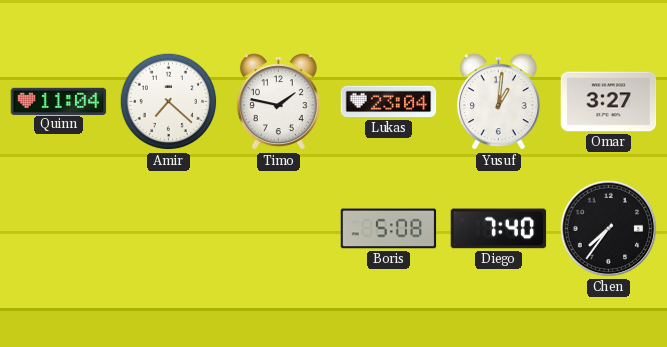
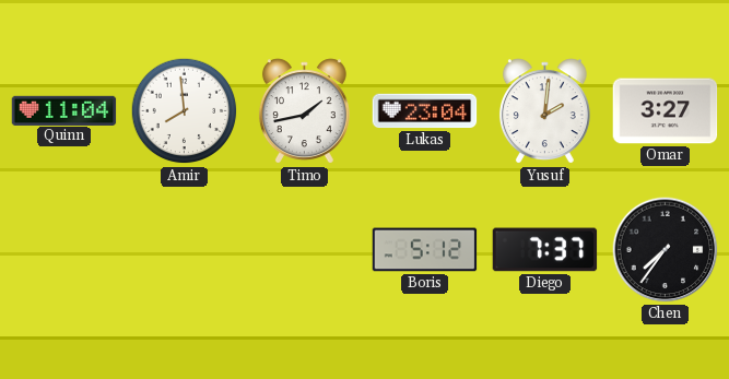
Amir: 7:22 -> 7:59
Timo: 1:47 -> 1:43
Yusuf: 1:01 -> 2:01
Boris: 5:08 -> 5:12
Diego: 7:40 -> 7:37
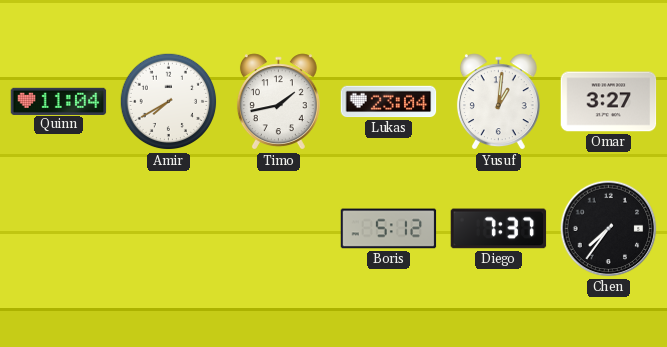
Amir: 7:59 -> 7:40
Yusuf: 2:01 -> 1:01
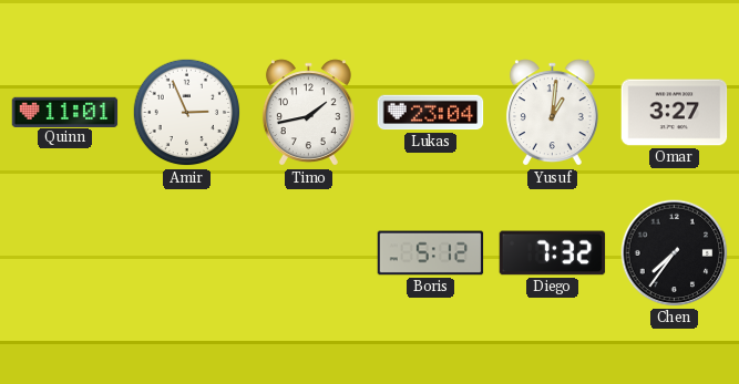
Quinn: 11:04 -> 11:01
Amir: 7:40 -> 2:56
Diego: 7:37 -> 7:32
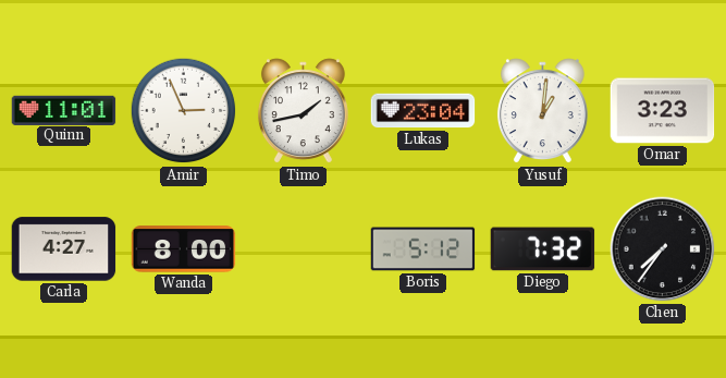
Omar: 3:27 -> 3:23
Carla: none -> 4:27
Wanda: none -> 8:00
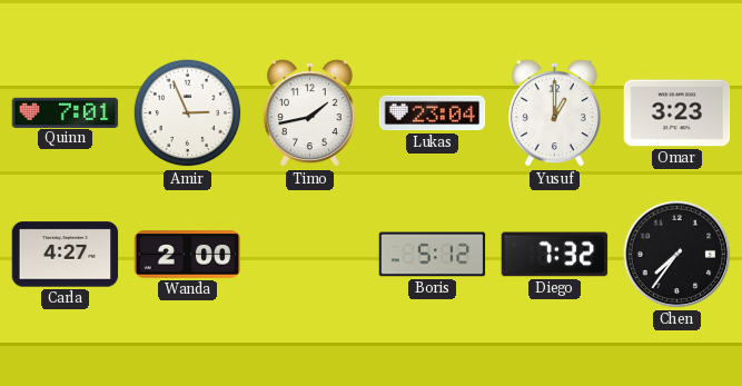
Quinn: 11:01 -> 7:01
Yusuf: 1:01 -> 1:00
Wanda: 8:00 -> 2:00
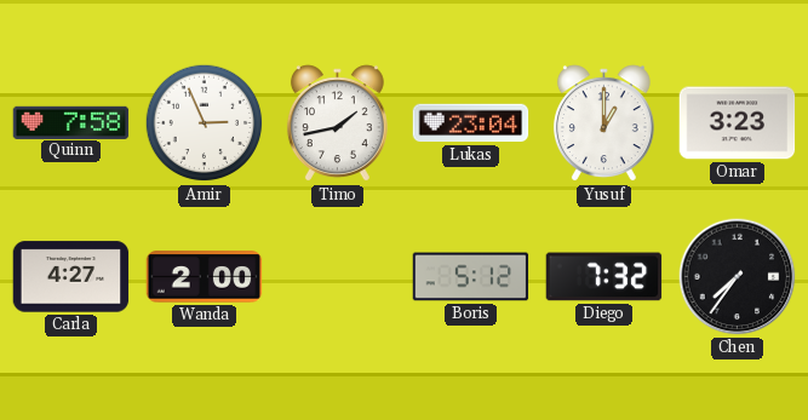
Quinn: 7:01 -> 7:58
